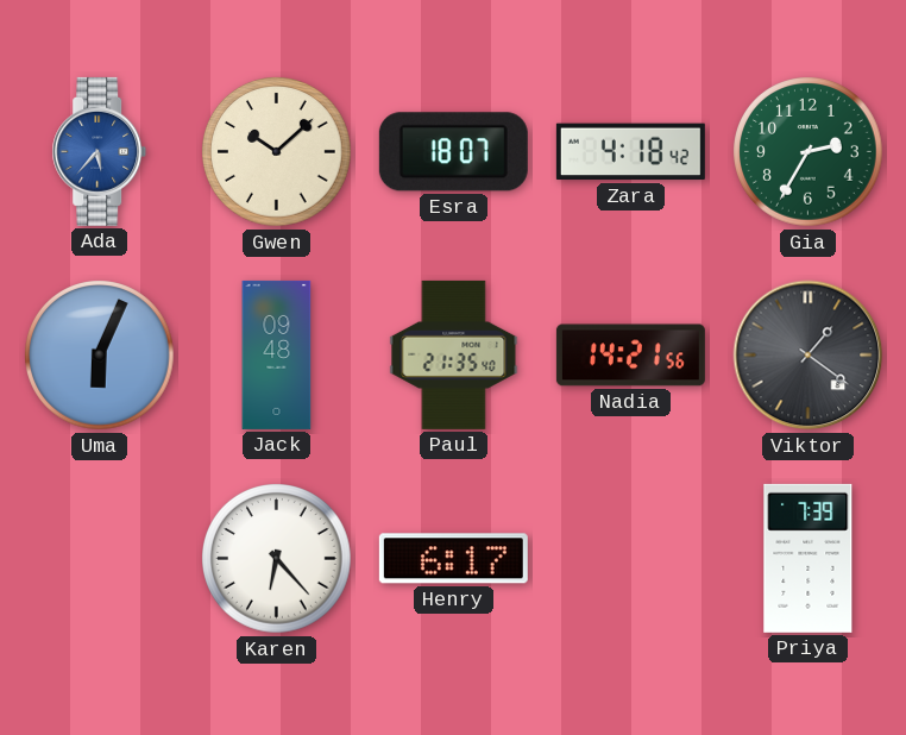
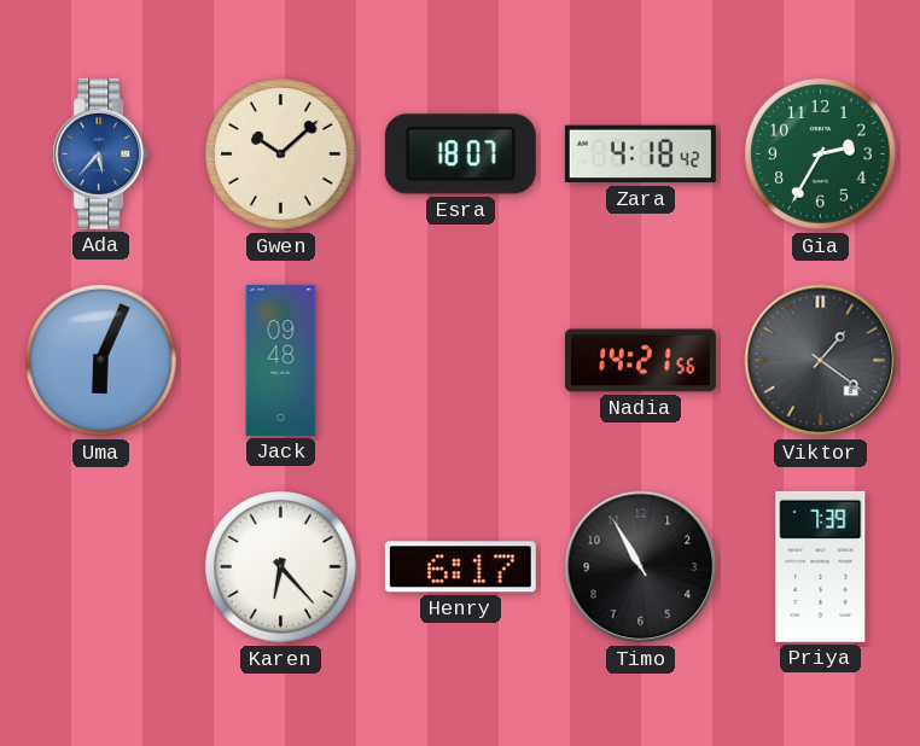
Paul: 21:35 -> none
Timo: none -> 10:55
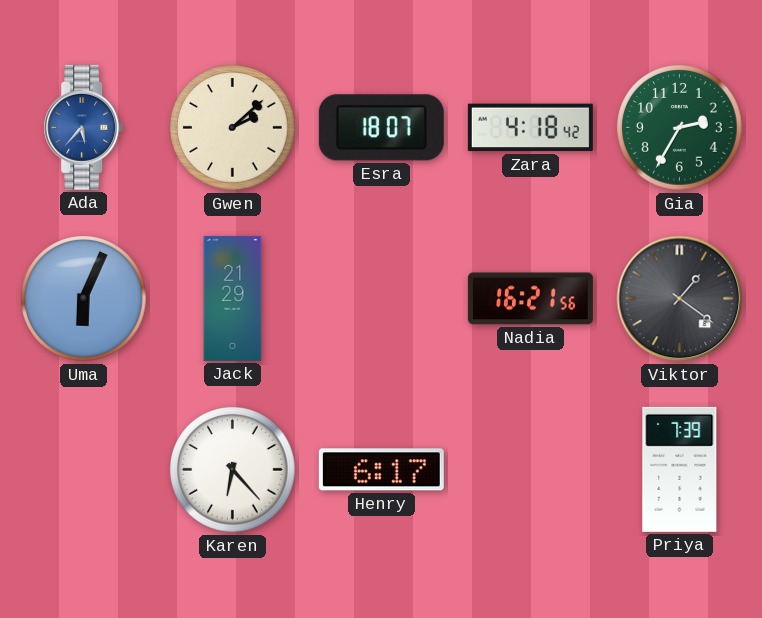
Gwen: 10:08 -> 2:08
Jack: 09:48 -> 21:29
Nadia: 14:21 -> 16:21
Timo: 10:55 -> none
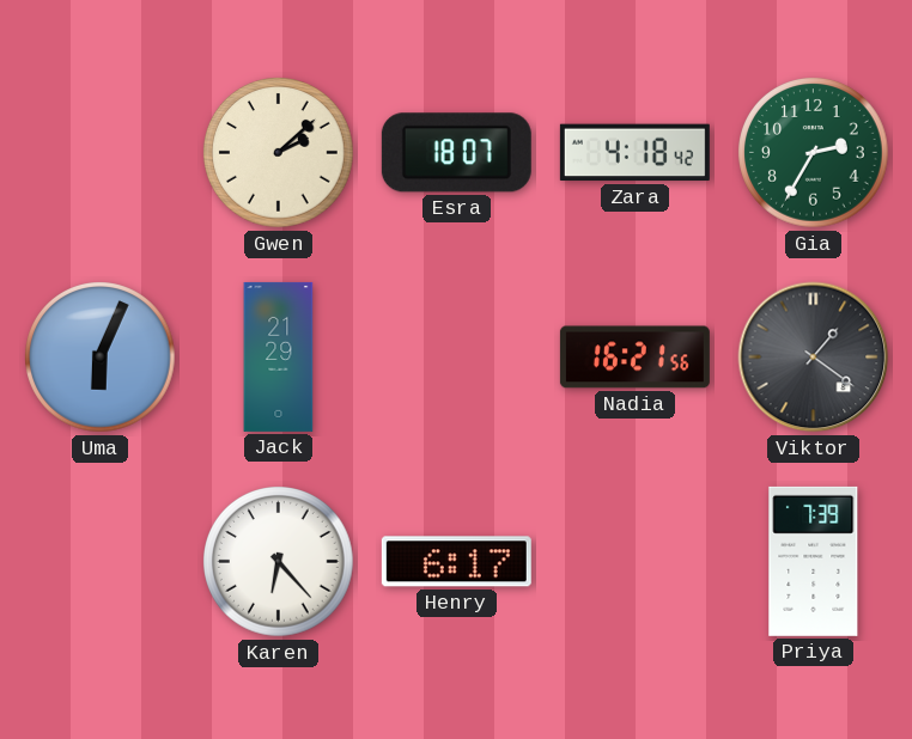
Ada: 5:37 -> none
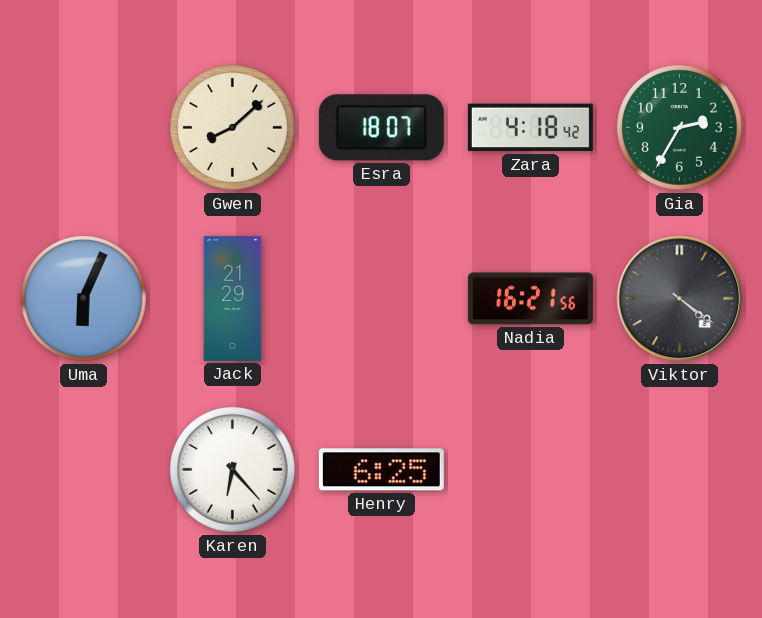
Gwen: 2:08 -> 8:08
Viktor: 1:21 -> 4:21
Henry: 6:17 -> 6:25
Priya: 7:39 -> none
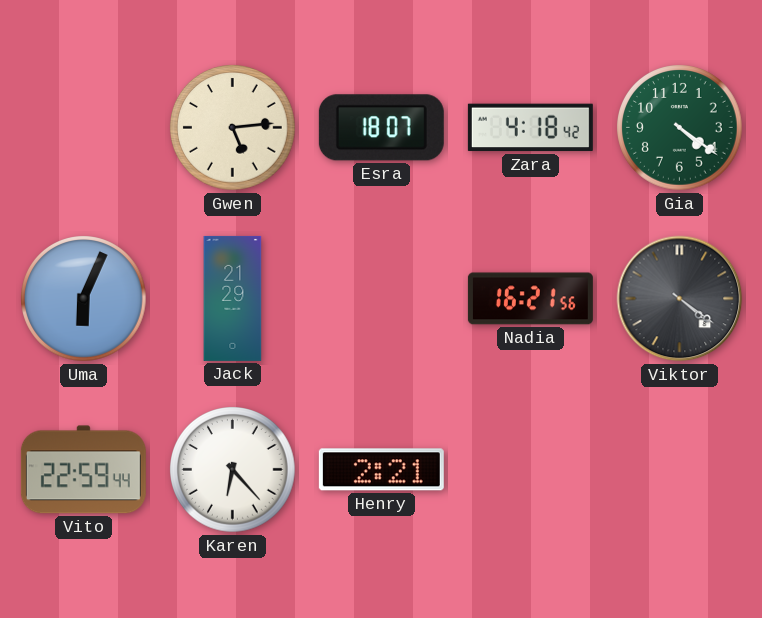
Gwen: 8:08 -> 5:14
Gia: 2:35 -> 4:21
Vito: none -> 22:59
Henry: 6:25 -> 2:21
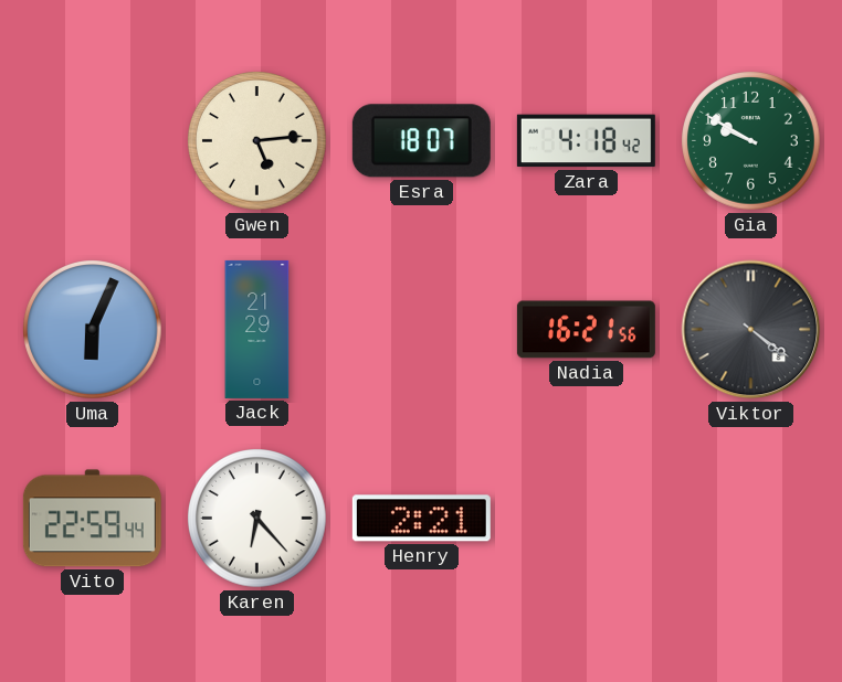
Gia: 4:21 -> 9:50
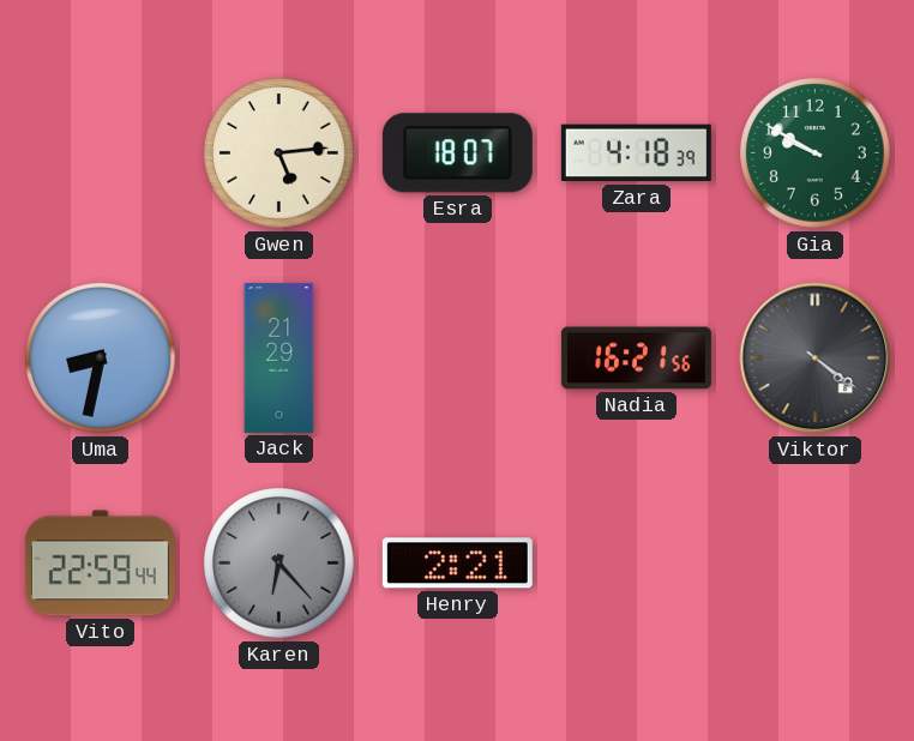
Zara: 4:18:42 -> 4:18:39
Uma: 6:04 -> 8:32
Karen dial: white -> grey
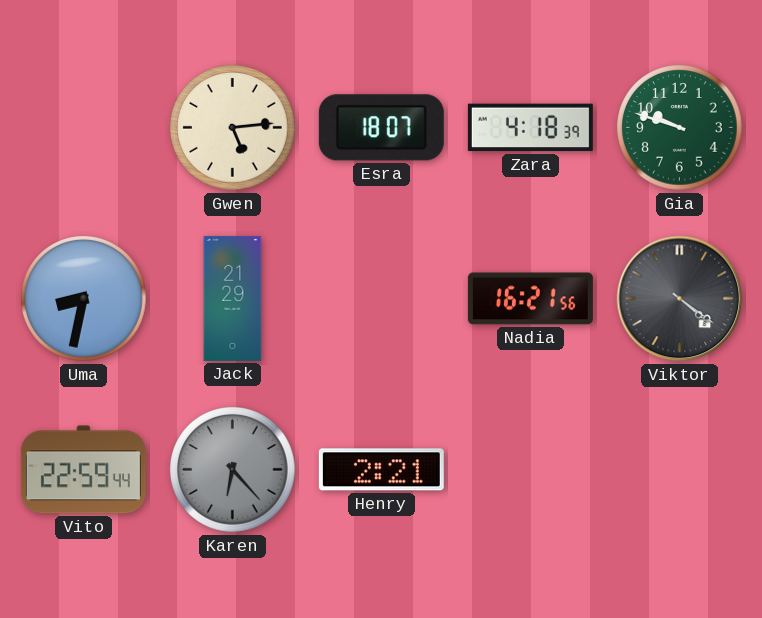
Gia: 9:50 -> 9:48
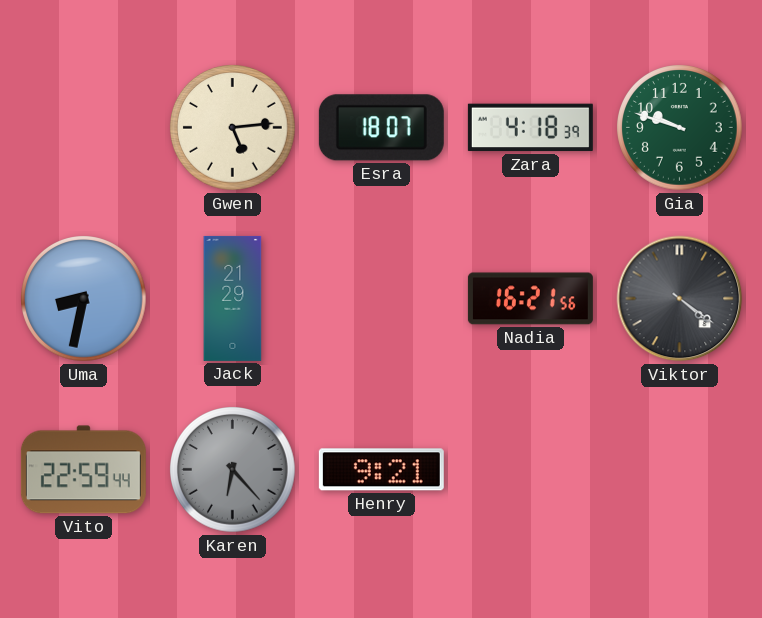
Henry: 2:21 -> 9:21
